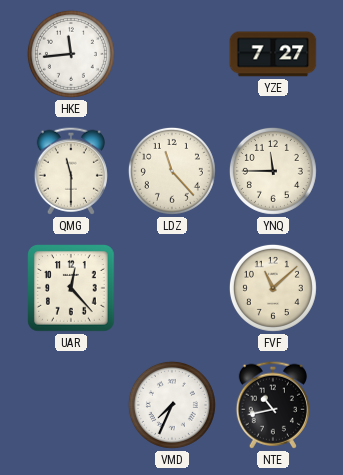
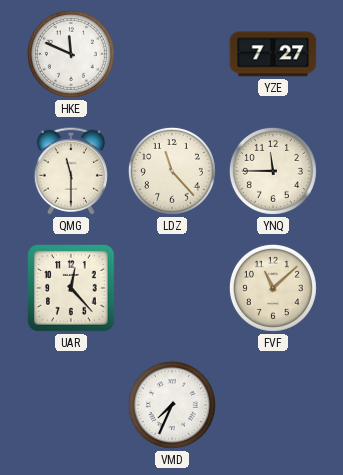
HKE: 11:44 -> 11:49
NTE: 10:43 -> none
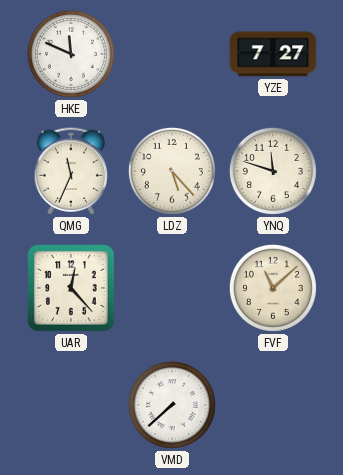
QMG: 11:30 -> 11:34
LDZ: 11:23 -> 5:23
YNQ: 11:45 -> 11:48
VMD: 7:34 -> 7:38
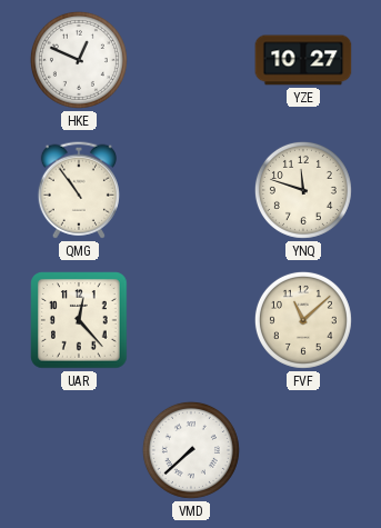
HKE: 11:49 -> 12:49
YZE: 7:27 -> 10:27
QMG: 11:34 -> 10:54
LDZ: 5:23 -> none
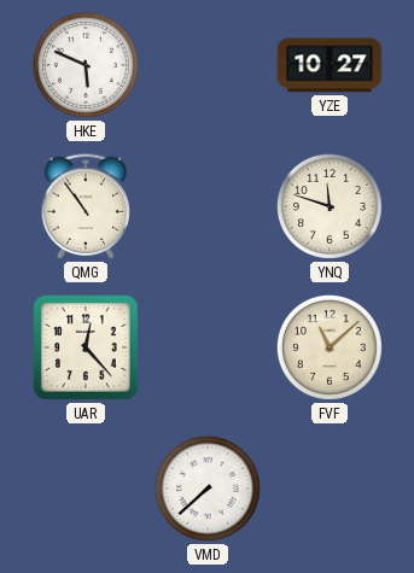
HKE: 12:49 -> 5:49
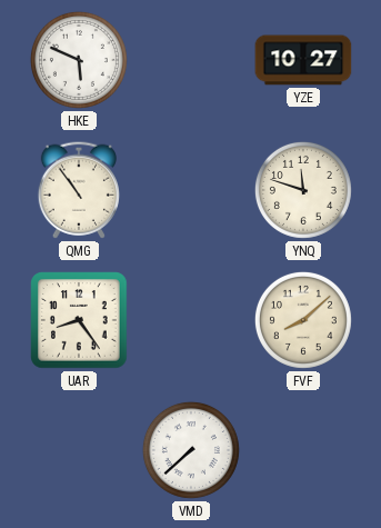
UAR: 12:23 -> 8:24
FVF: 11:08 -> 8:08
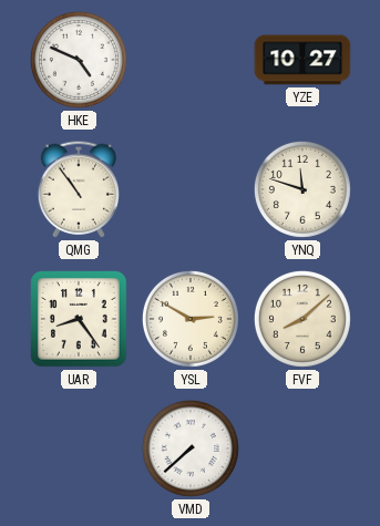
HKE: 5:49 -> 4:49
YSL: none -> 2:50
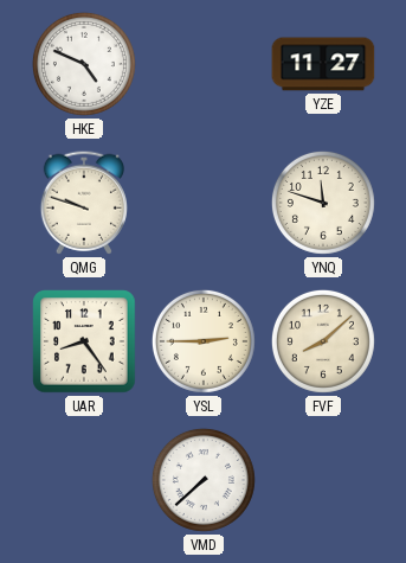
YZE: 10:27 -> 11:27
QMG: 10:54 -> 9:48
YSL: 2:50 -> 2:45
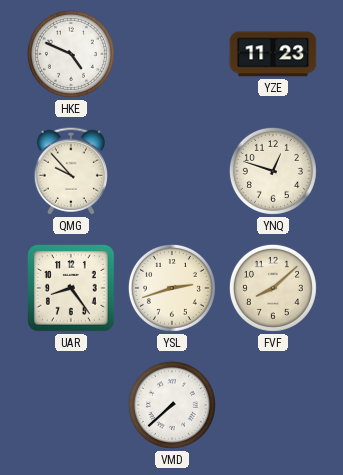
YZE: 11:27 -> 11:23
QMG: 9:48 -> 9:53
YNQ: 11:48 -> 12:48
YSL: 2:45 -> 2:42
